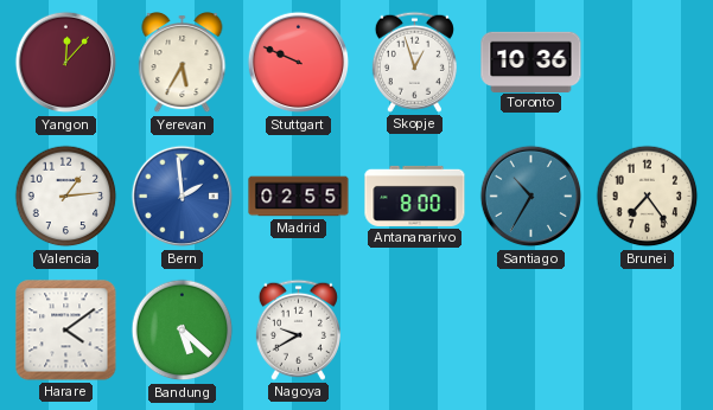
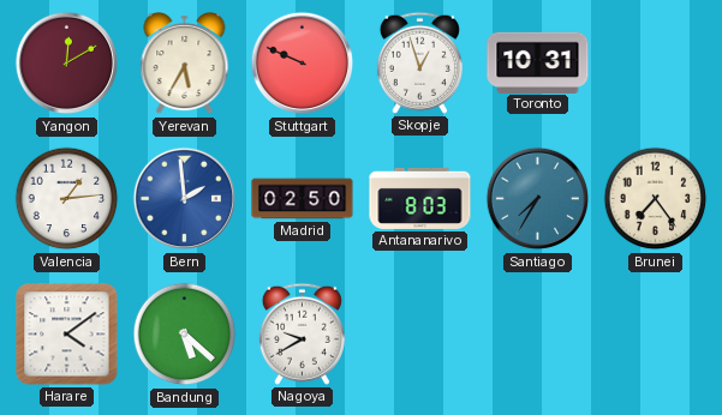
Yangon: 12:07 -> 12:10
Toronto: 10:36 -> 10:31
Madrid: 02:55 -> 02:50
Antananarivo: 8:00 -> 8:03
Santiago: 10:35 -> 7:35
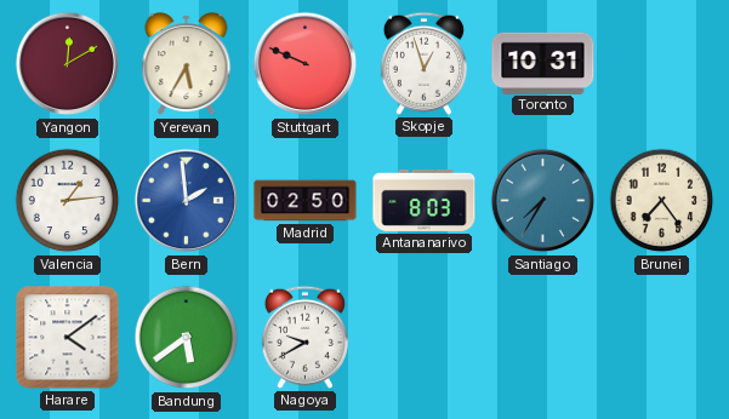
Bandung: 5:22 -> 5:39
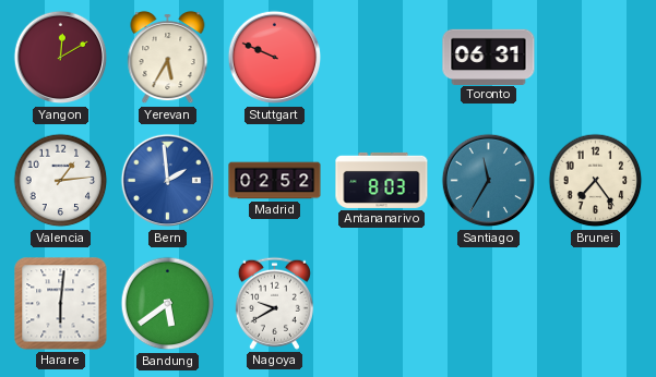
Skopje: 12:57 -> none
Toronto: 10:31 -> 06:31
Madrid: 02:50 -> 02:52
Santiago: 7:35 -> 11:35
Harare: 4:09 -> 6:01
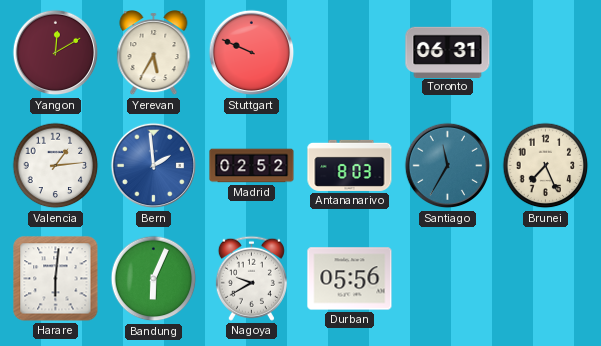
Brunei: 7:24 -> 7:26
Bandung: 5:39 -> 6:04
Durban: none -> 05:56
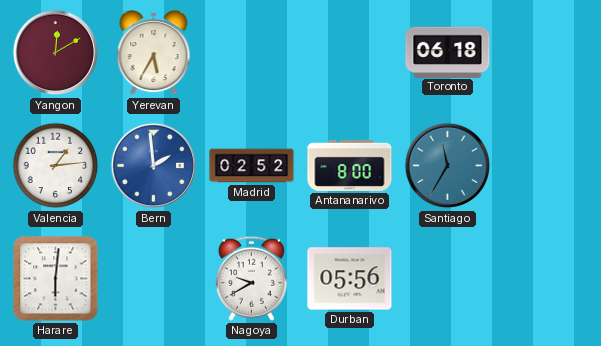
Stuttgart: 9:49 -> none
Toronto: 06:31 -> 06:18
Antananarivo: 8:03 -> 8:00
Brunei: 7:26 -> none
Bandung: 6:04 -> none
